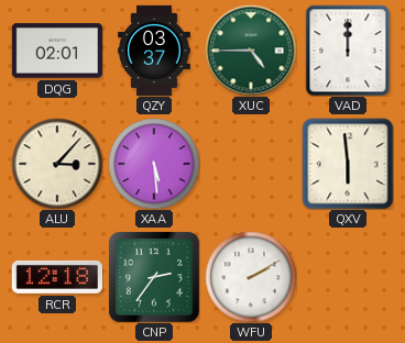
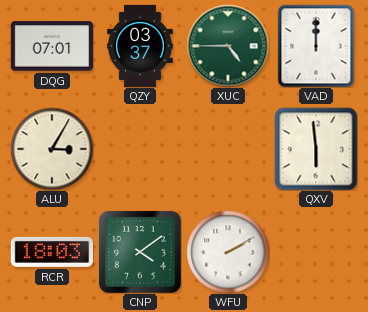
DQG: 02:01 -> 07:01
ALU: 3:07 -> 3:05
XAA: 5:29 -> none
RCR: 12:18 -> 18:03
CNP: 2:36 -> 4:09
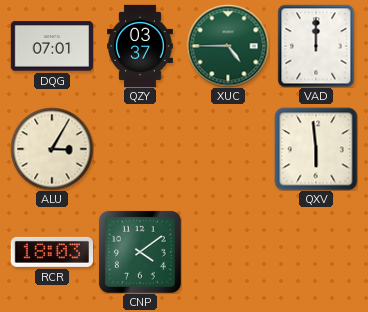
WFU: 2:10 -> none
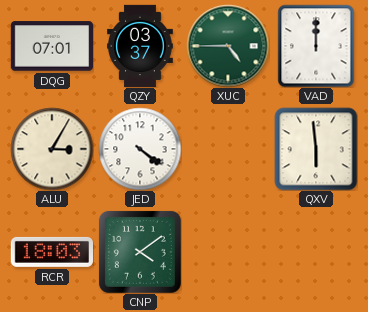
JED: none -> 4:21
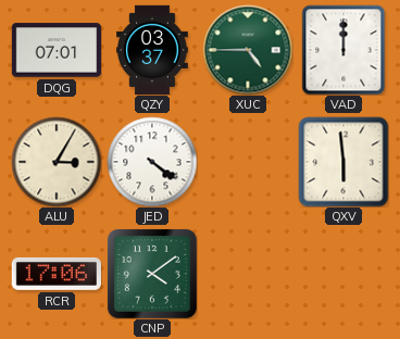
RCR: 18:03 -> 17:06
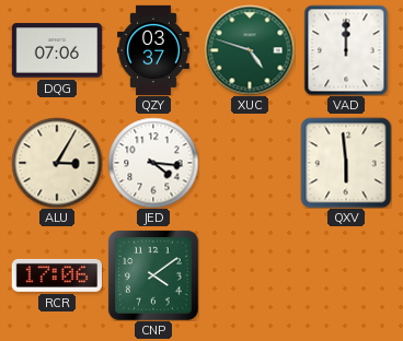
DQG: 07:01 -> 07:06
XUC: 4:45 -> 4:48
JED: 4:21 -> 4:16
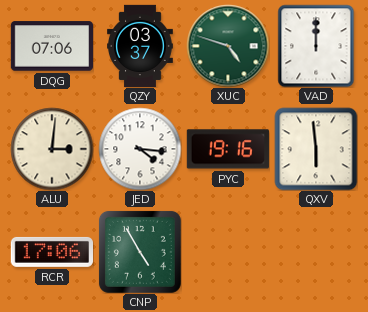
ALU: 3:05 -> 3:01
PYC: none -> 19:16
CNP: 4:09 -> 4:55
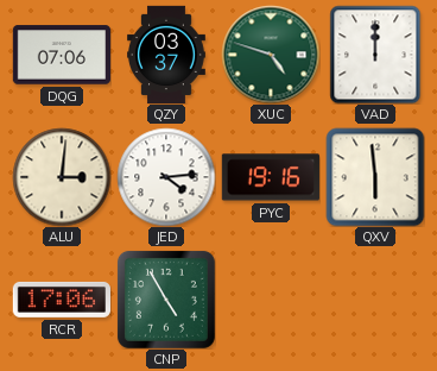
JED: 4:16 -> 4:14
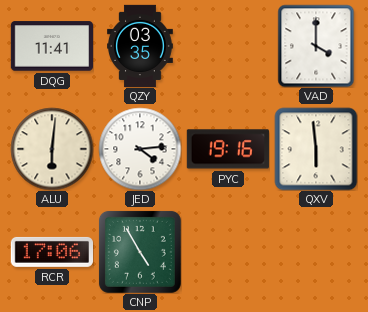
DQG: 07:06 -> 11:41
QZY: 03:37 -> 03:35
XUC: 4:48 -> none
VAD: 12:00 -> 4:00
ALU: 3:01 -> 6:01
